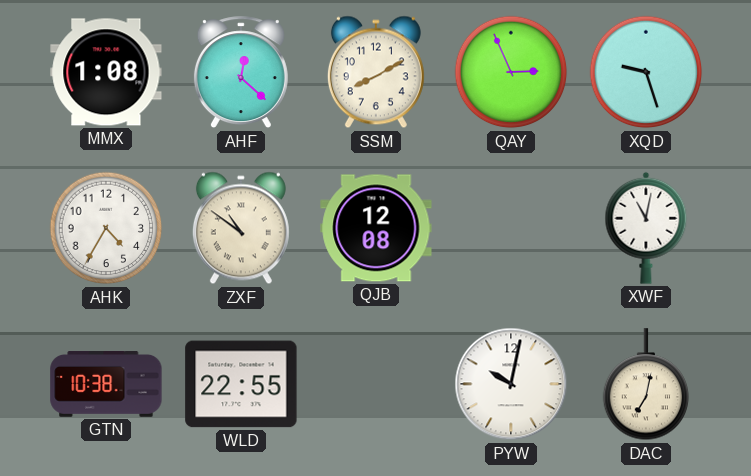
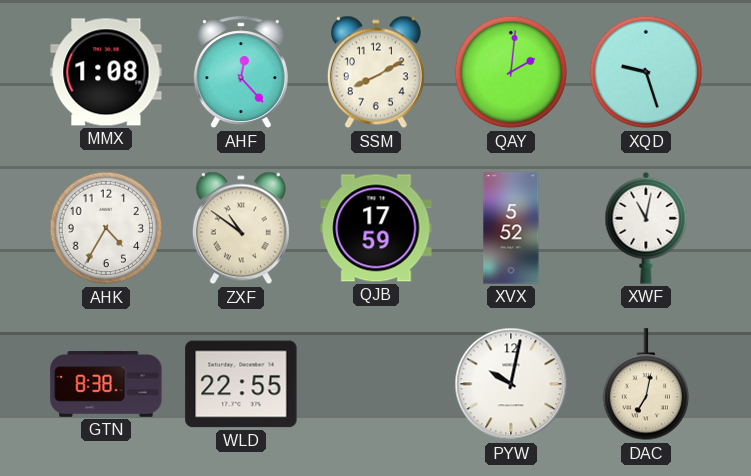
AHF: 12:22 -> 12:23
QAY: 2:56 -> 2:01
QJB: 12:08 -> 17:59
XVX: none -> 5:52
GTN: 10:38 -> 8:38
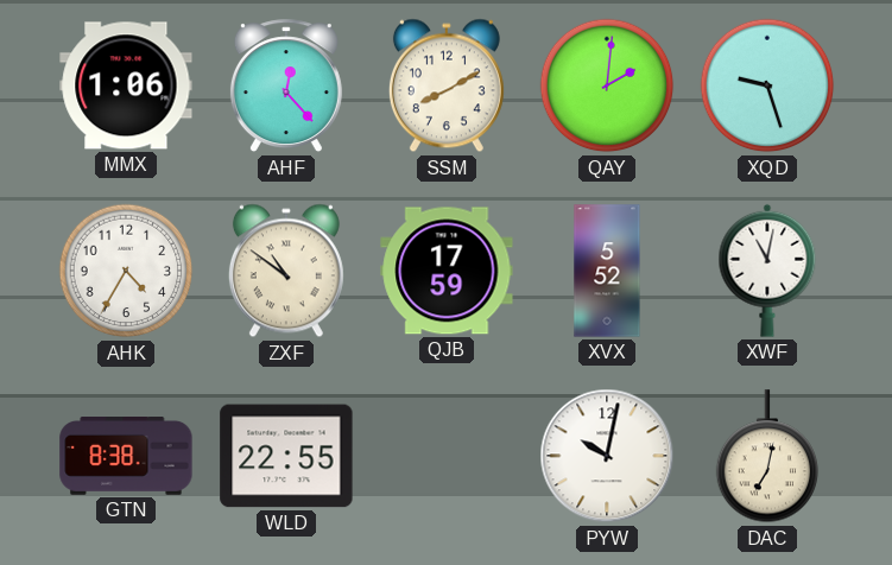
MMX: 1:08 -> 1:06
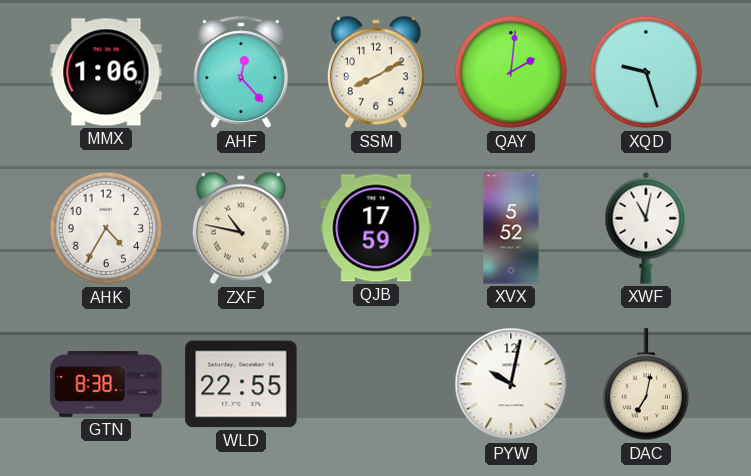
ZXF: 10:51 -> 10:47
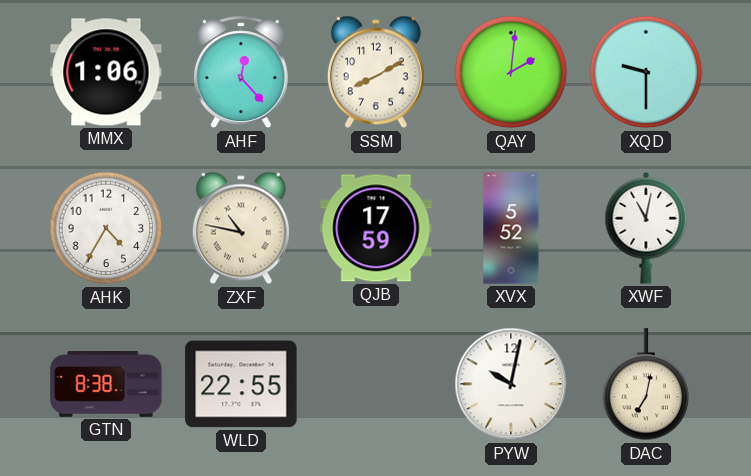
XQD: 9:27 -> 9:30
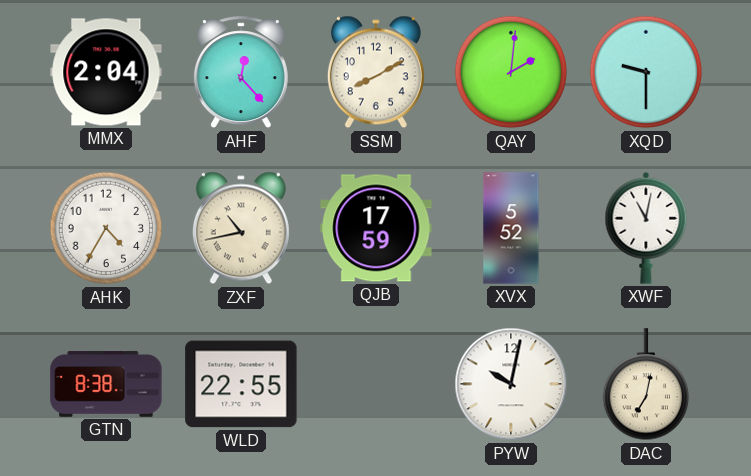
MMX: 1:06 -> 2:04
ZXF: 10:47 -> 10:43
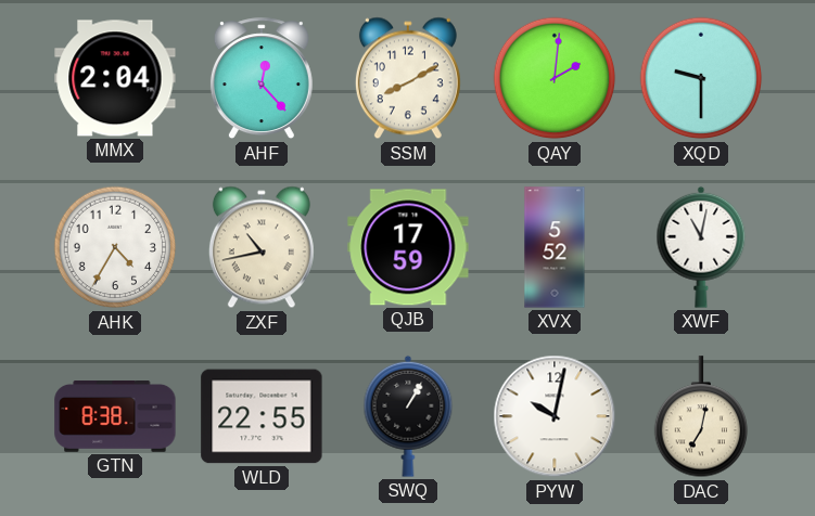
SWQ: none -> 1:05
